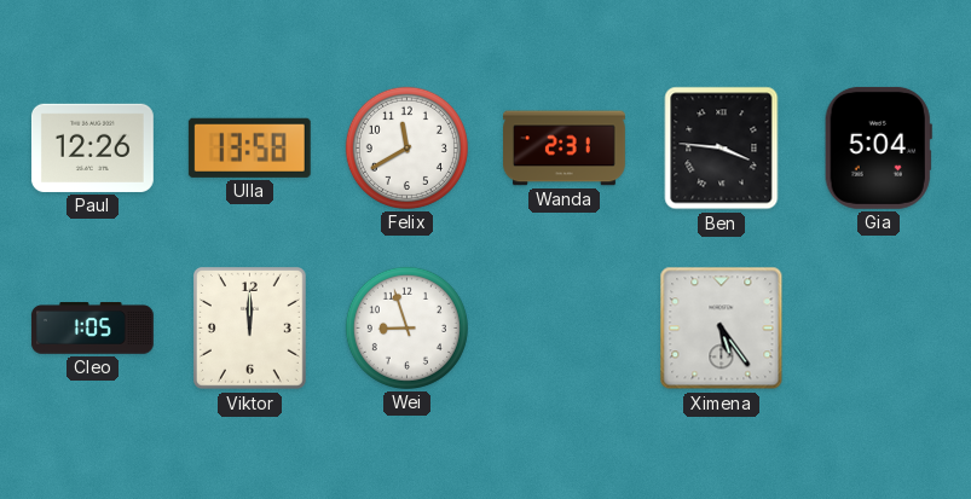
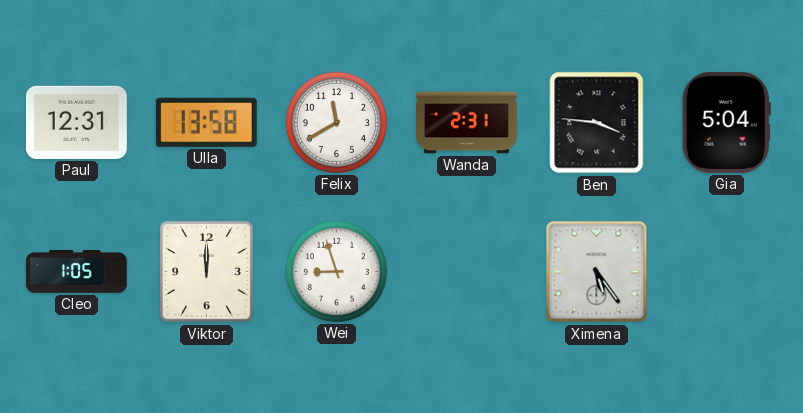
Paul: 12:26 -> 12:31
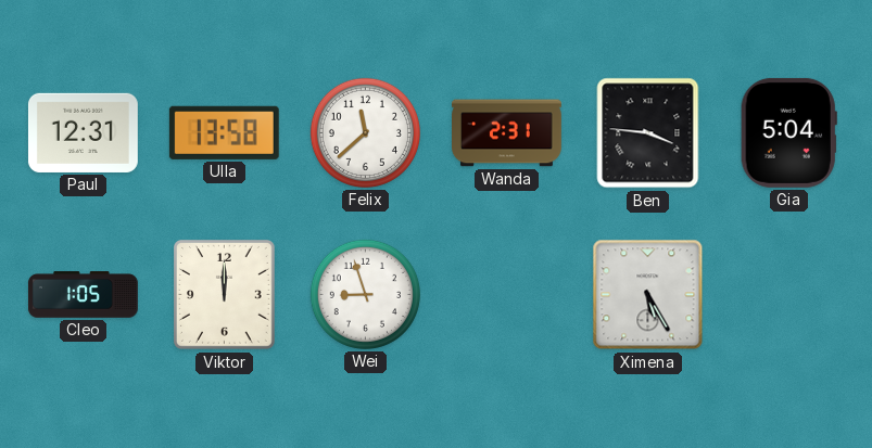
Felix: 11:40 -> 11:38
Ximena: 5:24 -> 5:25
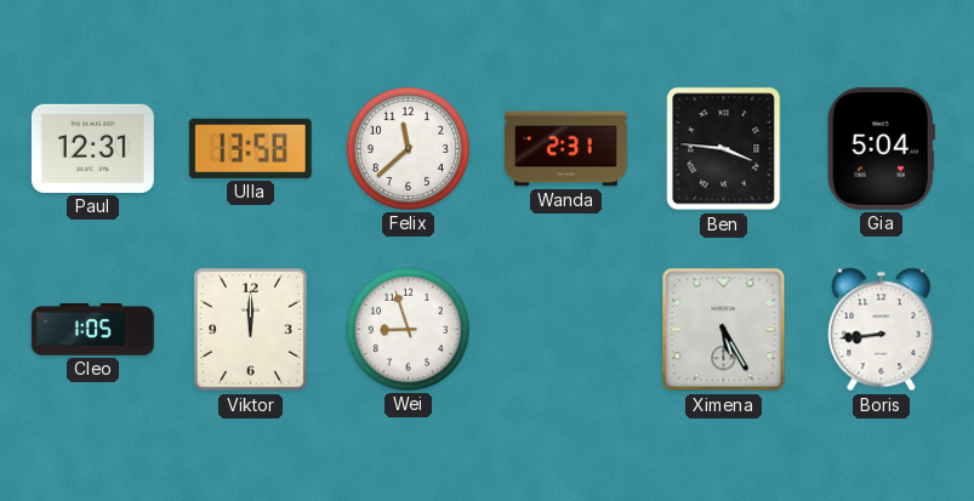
Boris: none -> 8:44
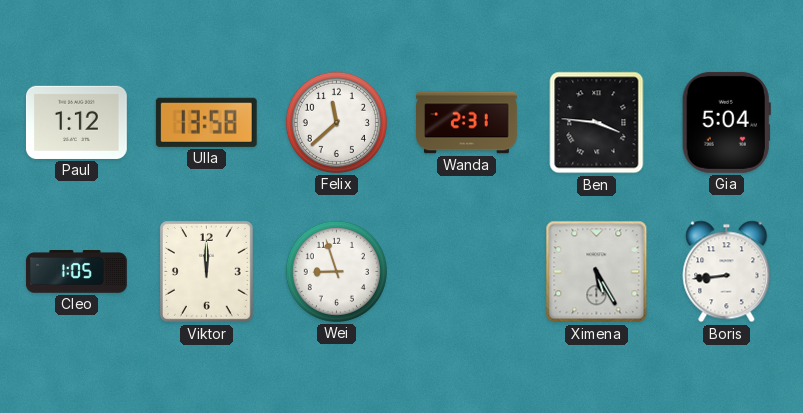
Paul: 12:31 -> 1:12
